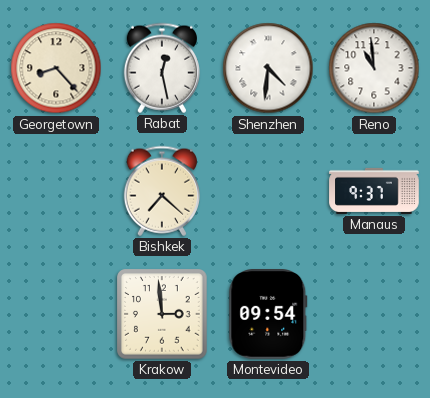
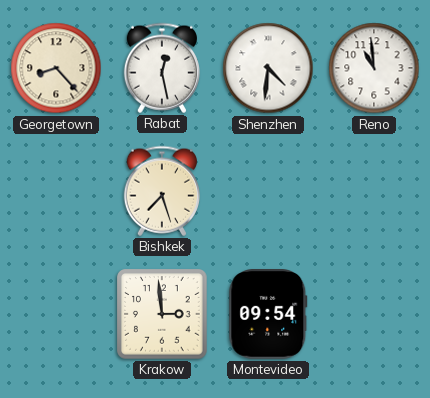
Bishkek: 7:22 -> 7:27
Manaus: 9:37 -> none
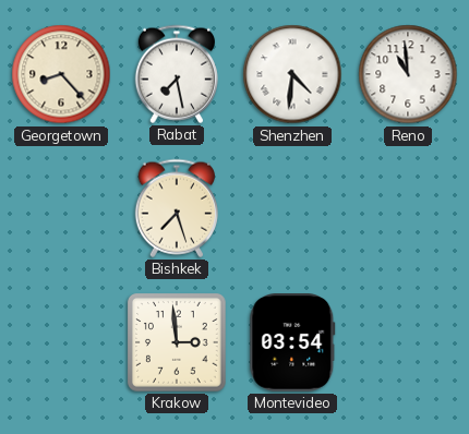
Rabat: 12:28 -> 7:28
Montevideo: 09:54 -> 03:54
